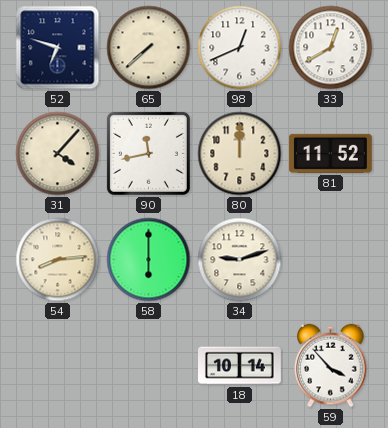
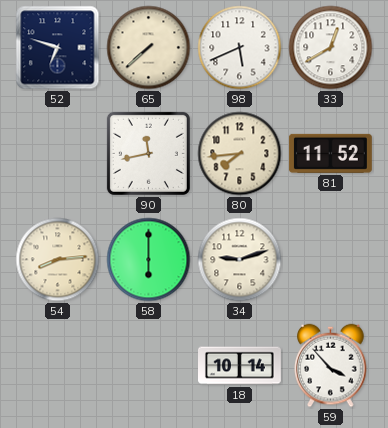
98: 12:41 -> 5:41
31: 4:07 -> none
80: 12:00 -> 7:44
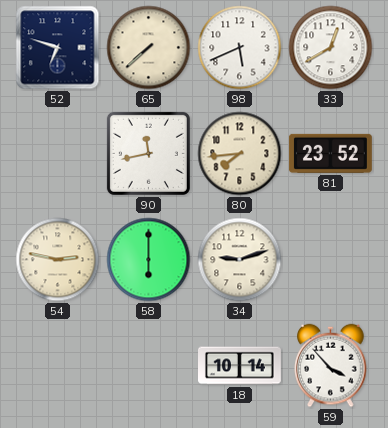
81: 11:52 -> 23:52
54: 8:14 -> 2:47
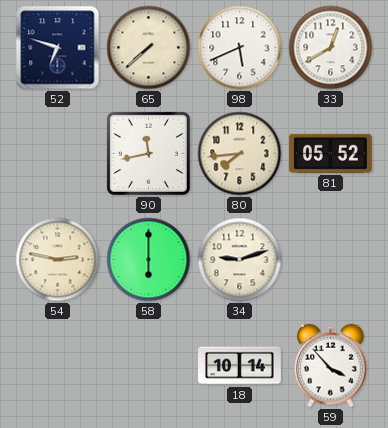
81: 23:52 -> 05:52
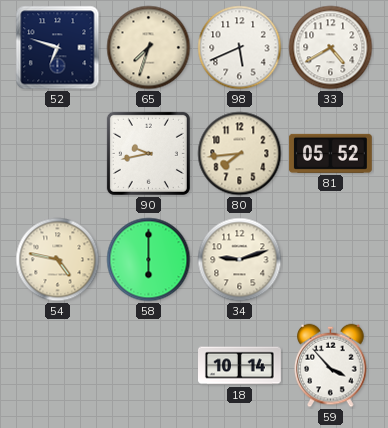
65: 7:38 -> 7:33
33: 12:40 -> 4:40
90: 11:43 -> 9:43
54: 2:47 -> 4:47
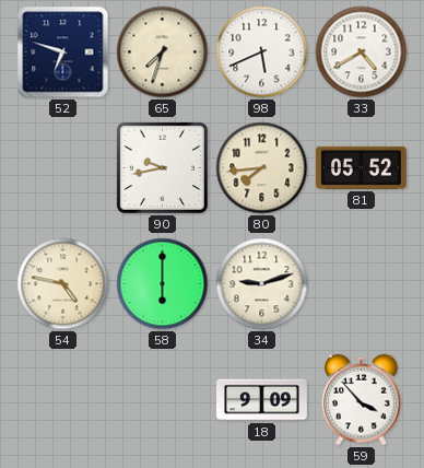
18: 10:14 -> 9:09
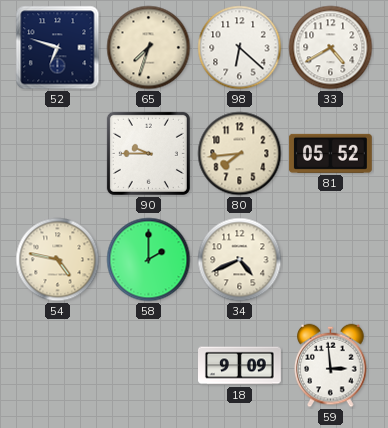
98: 5:41 -> 6:22
90: 9:43 -> 9:45
58: 6:00 -> 2:00
34: 9:12 -> 4:41
59: 3:53 -> 2:59
